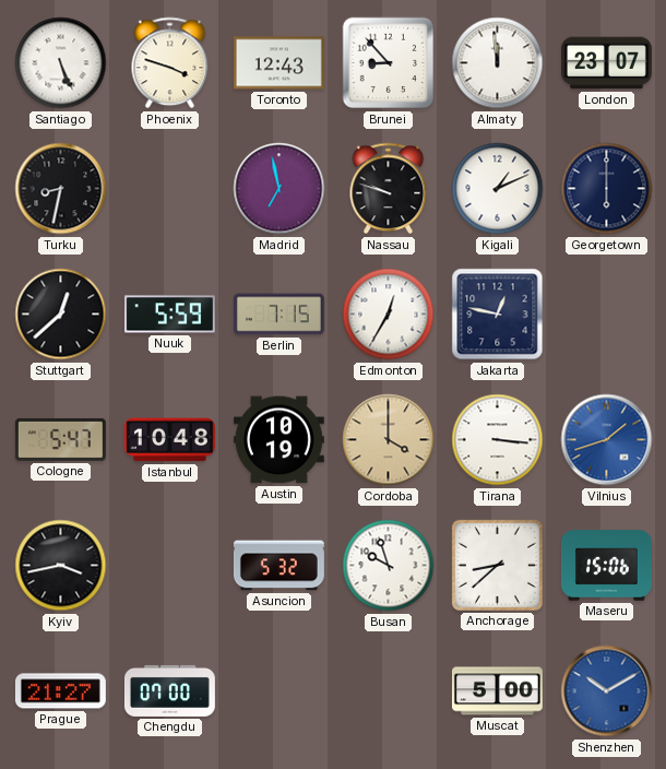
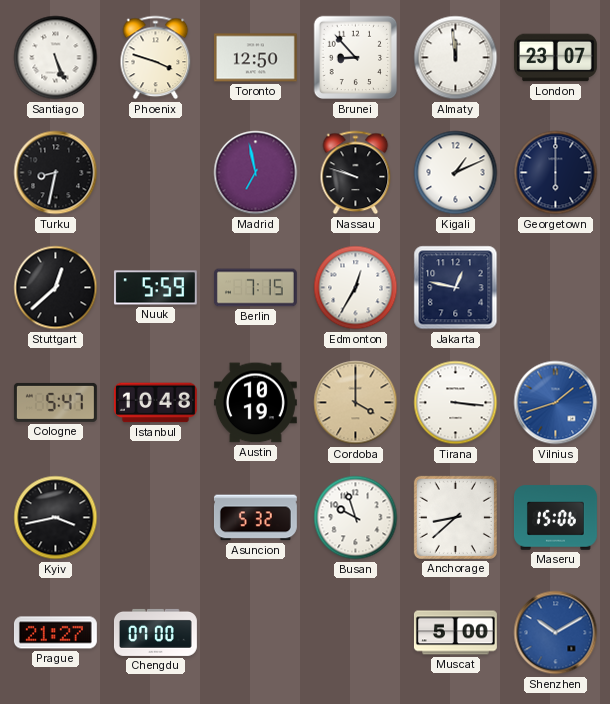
Toronto: 12:43 -> 12:50
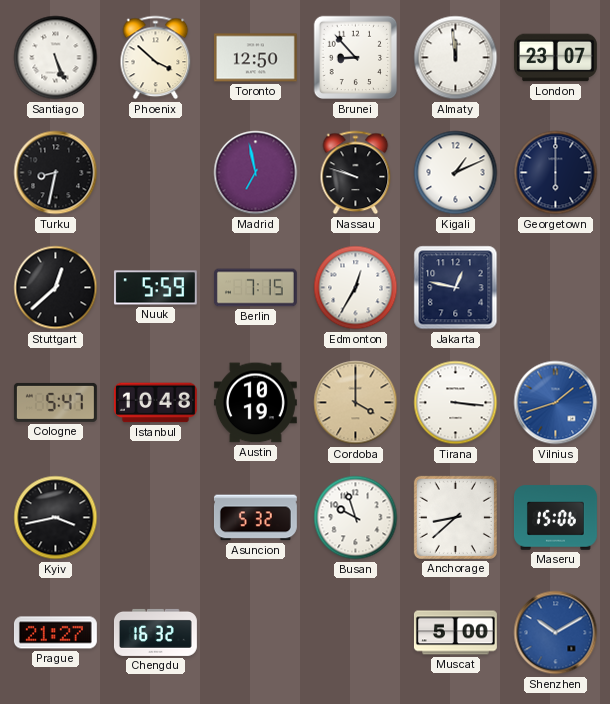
Phoenix: 3:48 -> 3:52
Chengdu: 07:00 -> 16:32
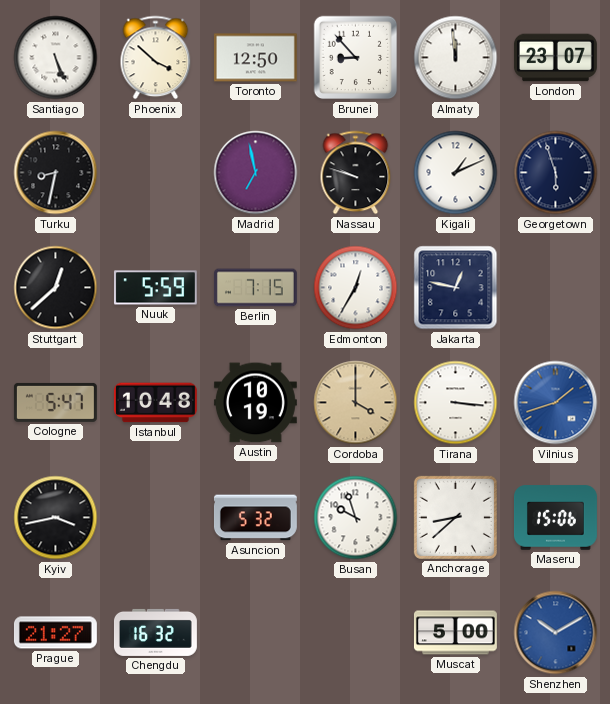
Georgetown: 6:00 -> 5:57
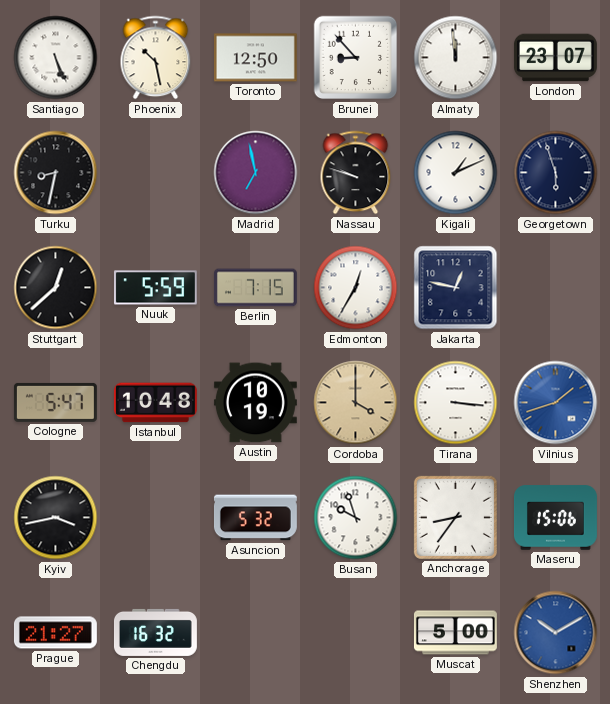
Phoenix: 3:52 -> 10:28
Anchorage: 8:38 -> 8:36
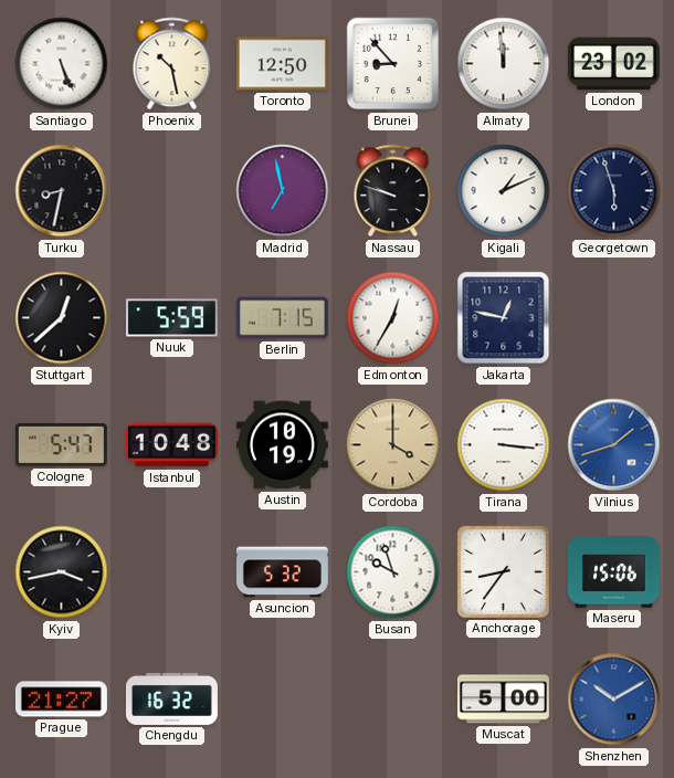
London: 23:07 -> 23:02
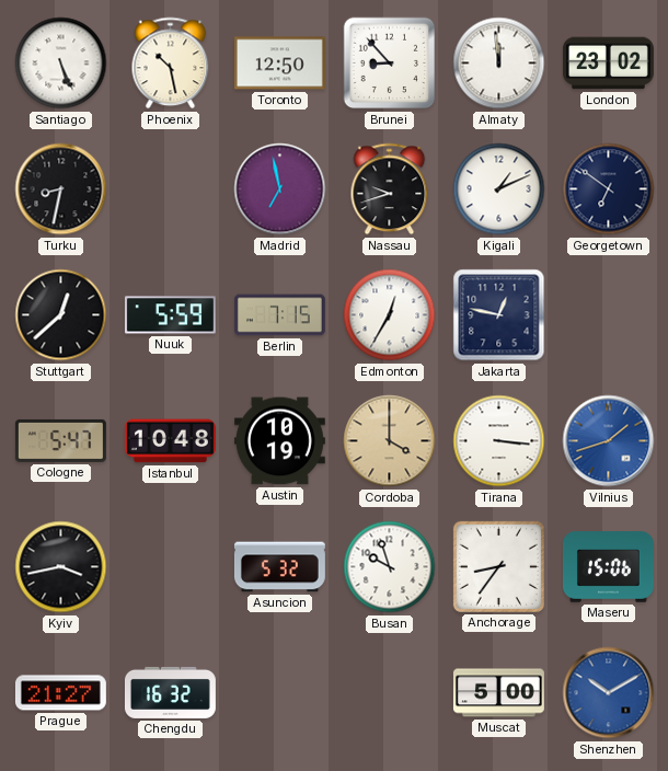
Nassau: 9:48 -> 9:42
Georgetown: 5:57 -> 6:51
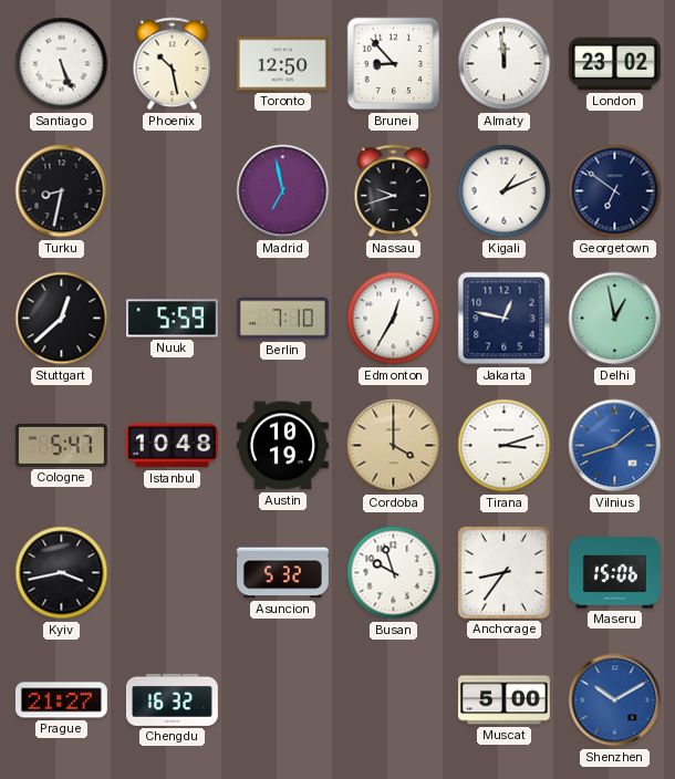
Berlin: 7:15 -> 7:10
Delhi: none -> 12:58
Tirana: 3:16 -> 3:12
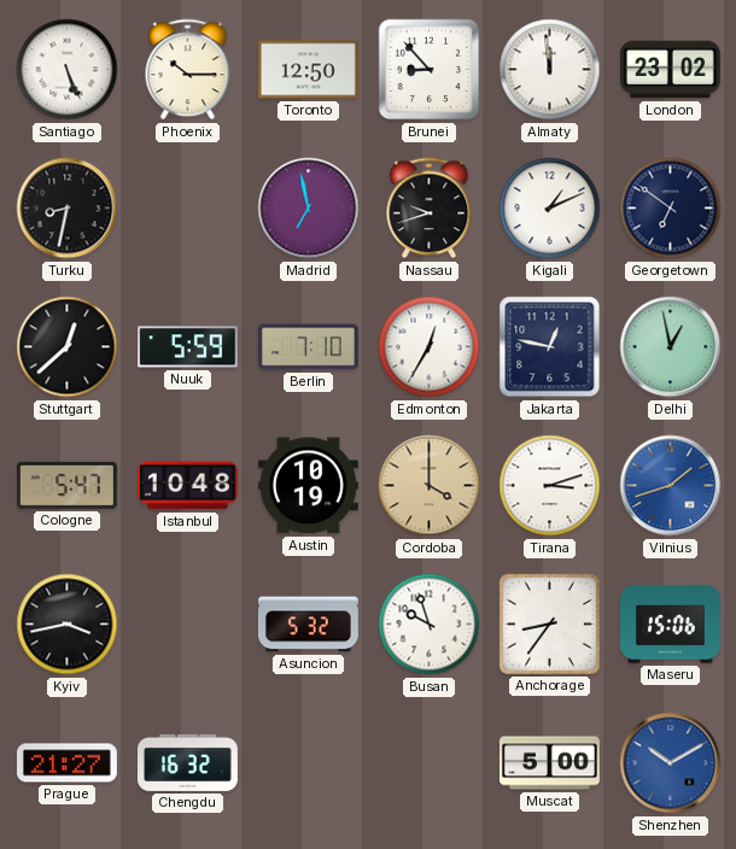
Phoenix: 10:28 -> 10:15
